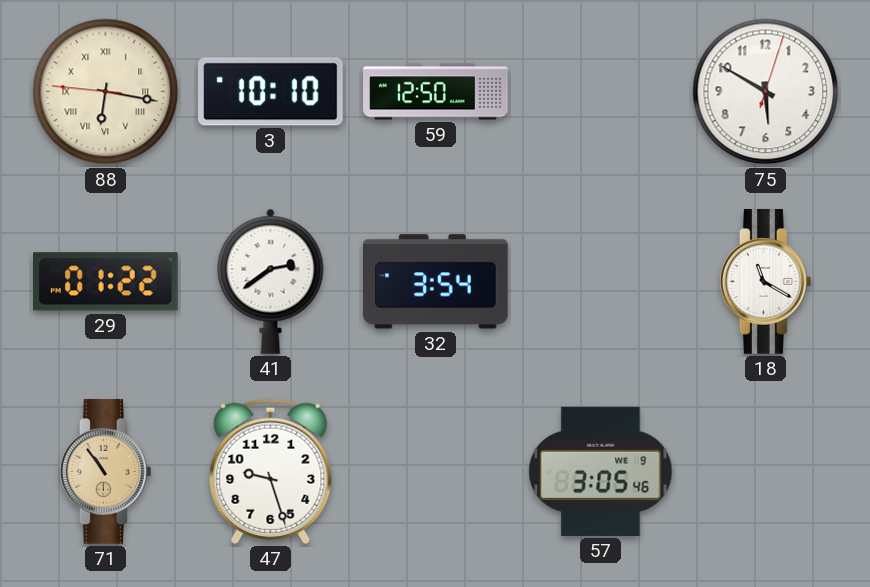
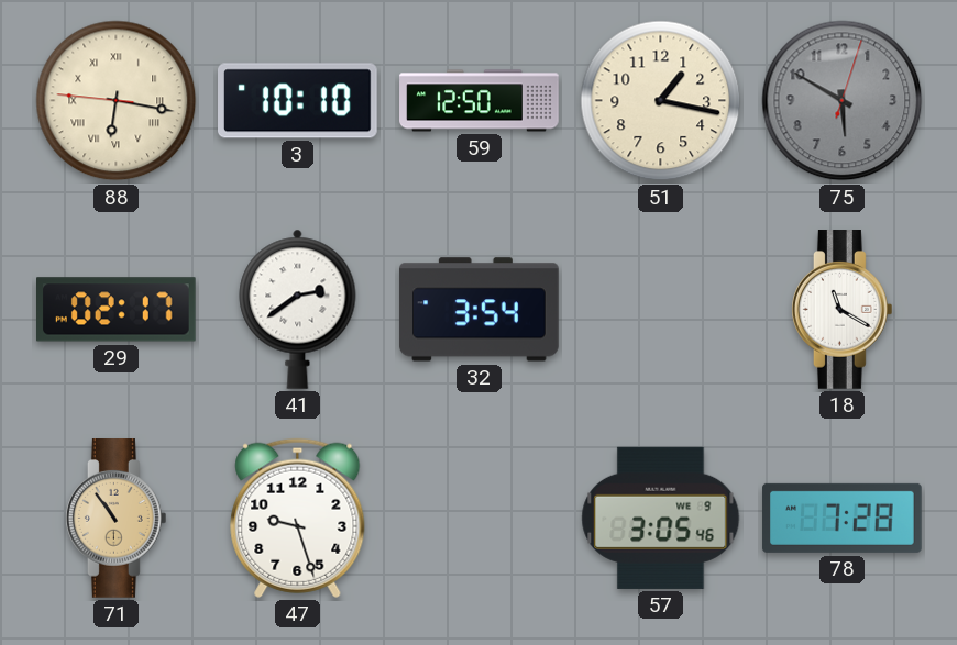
51: none -> 1:17
75 dial: white -> grey
29: 01:22 -> 02:17
78: none -> 7:28
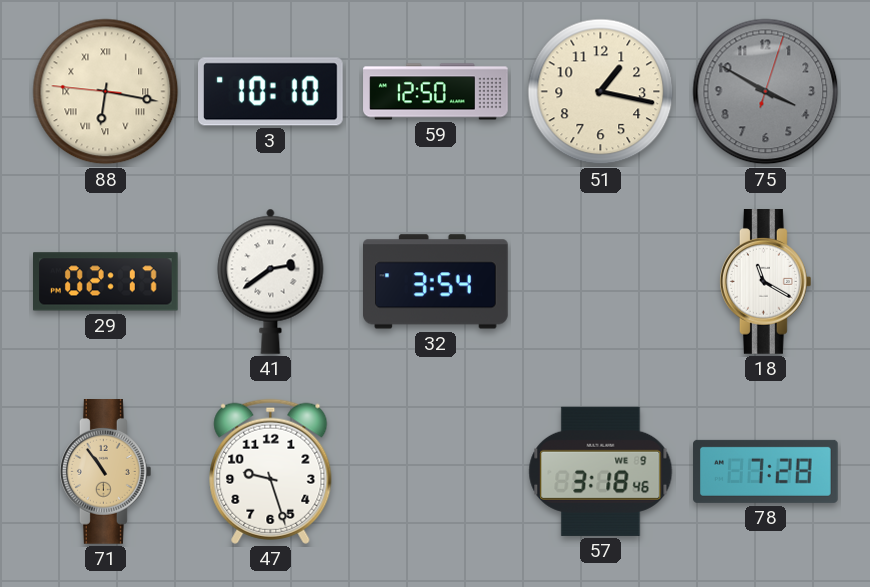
75: 5:50 -> 3:50
57: 3:05 -> 3:18
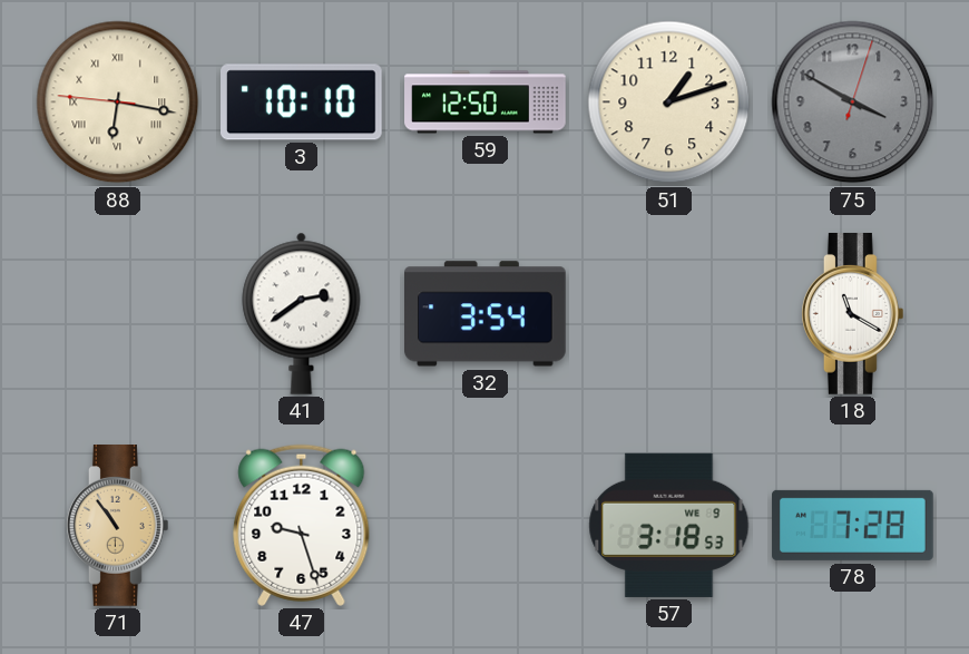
51: 1:17 -> 1:12
29: 02:17 -> none
57: 3:18:46 -> 3:18:53
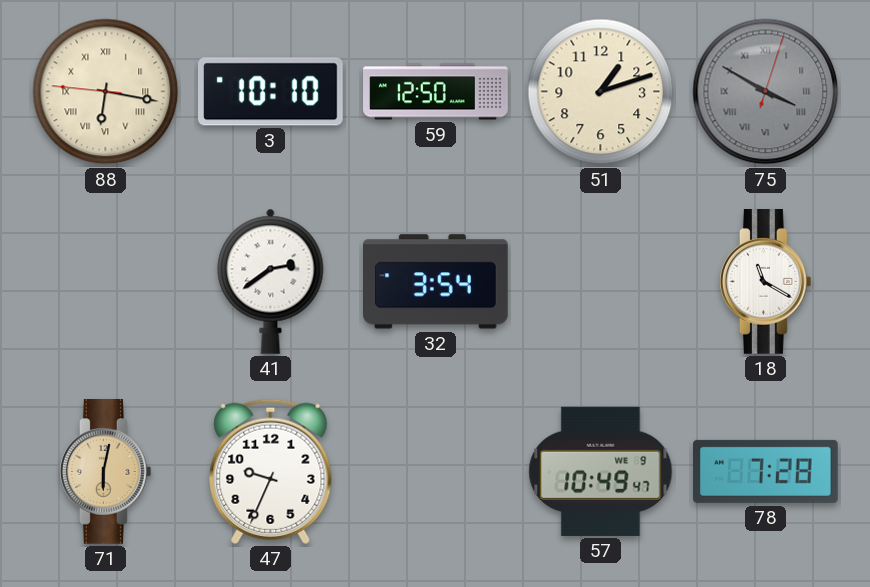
75 numerals: Arabic -> Roman
71: 10:54 -> 6:02
47: 9:27 -> 9:34
57: 3:18 -> 10:49
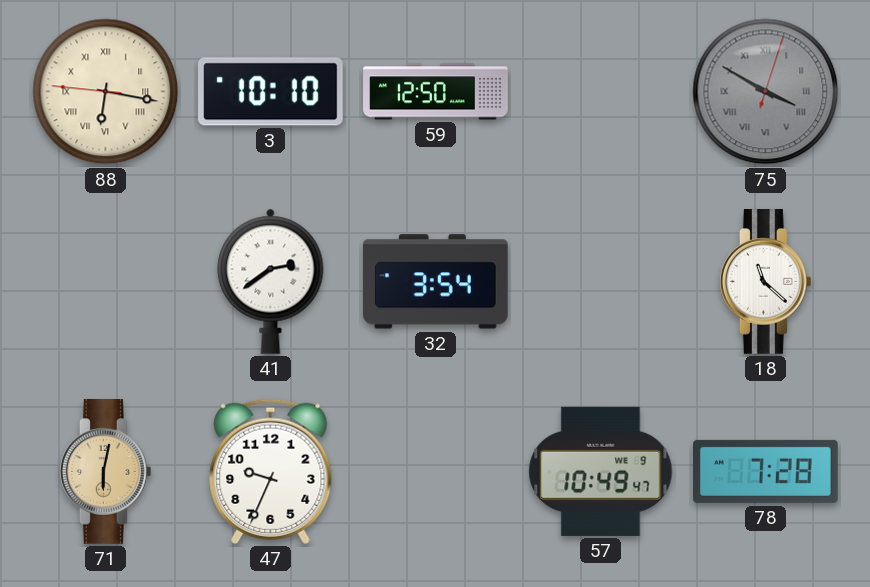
51: 1:12 -> none
18: 11:20 -> 11:22
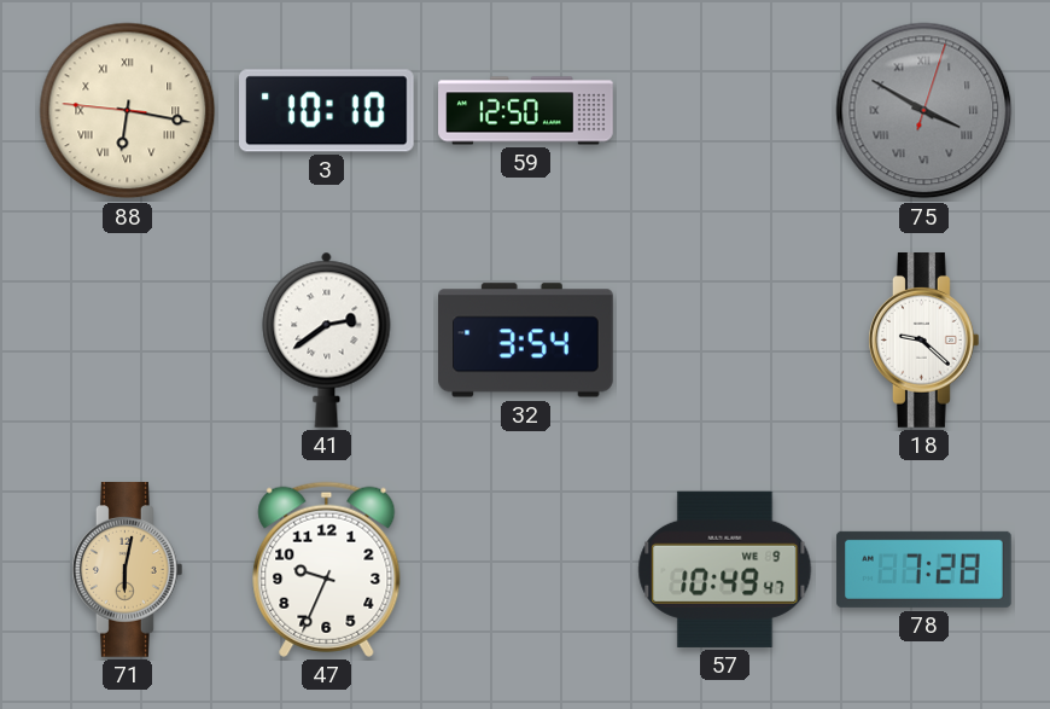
18: 11:22 -> 9:22
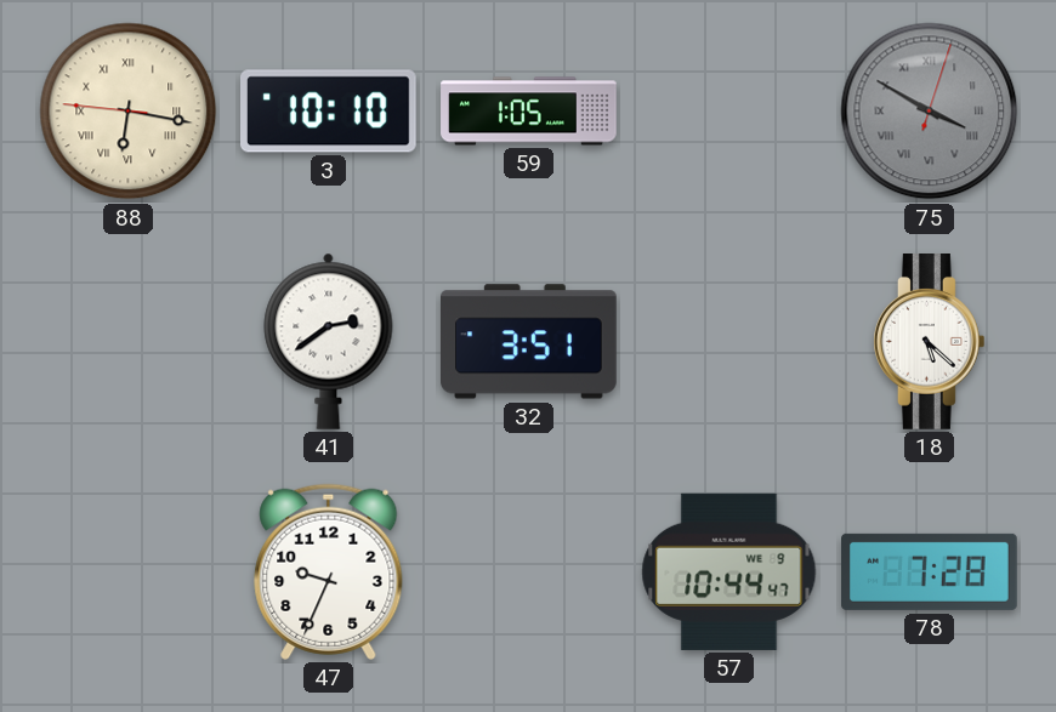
59: 12:50 -> 1:05
32: 3:54 -> 3:51
18: 9:22 -> 5:22
71: 6:02 -> none
57: 10:49 -> 10:44
